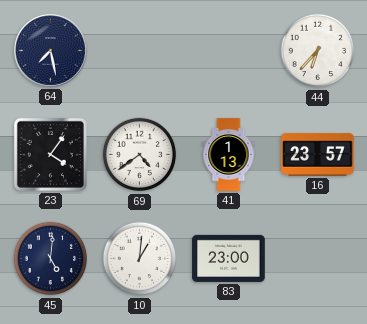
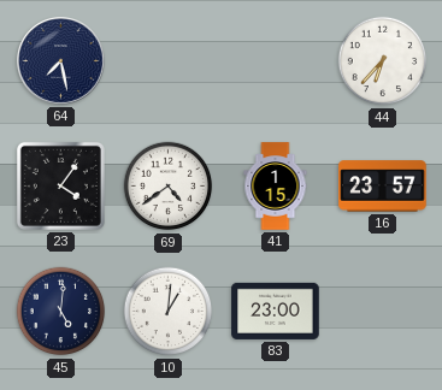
41: 1:13 -> 1:15
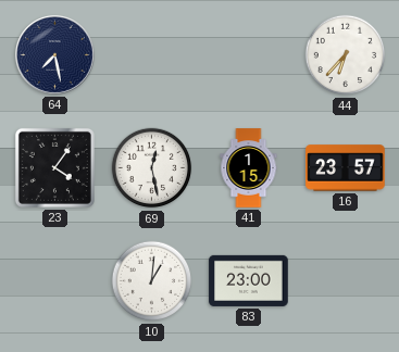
69: 4:39 -> 12:28
45: 5:01 -> none
